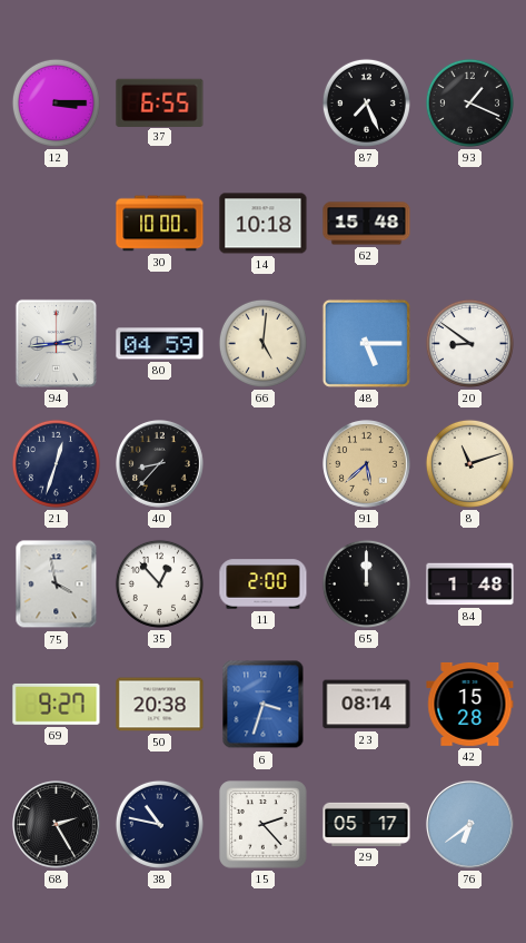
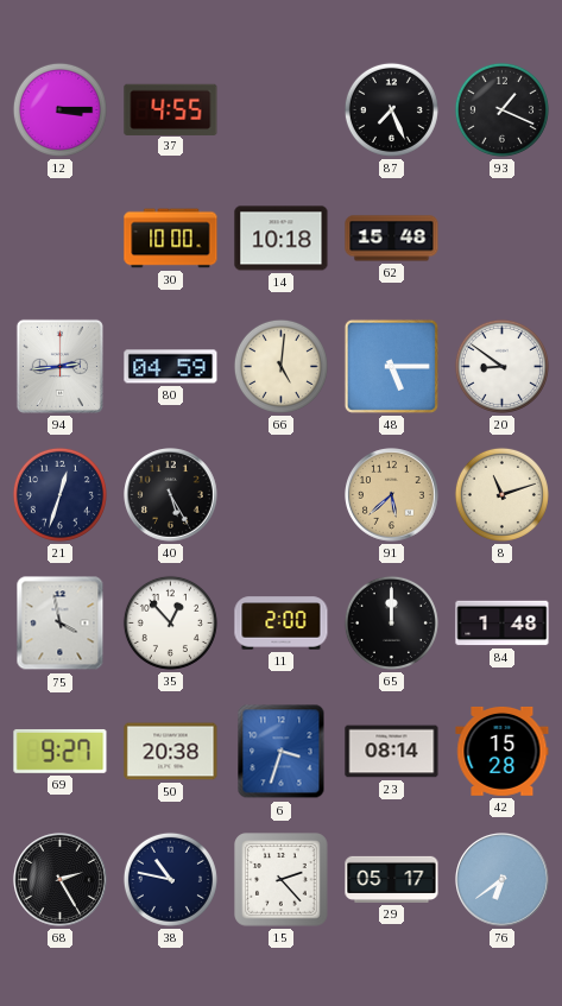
37: 6:55 -> 4:55
40: 8:37 -> 5:25
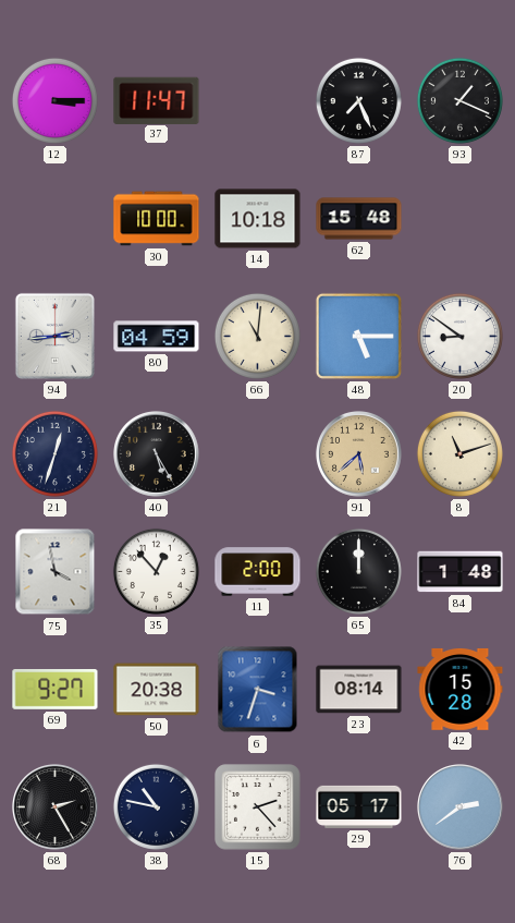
37: 4:55 -> 11:47
66: 5:01 -> 11:01
76: 6:39 -> 2:39
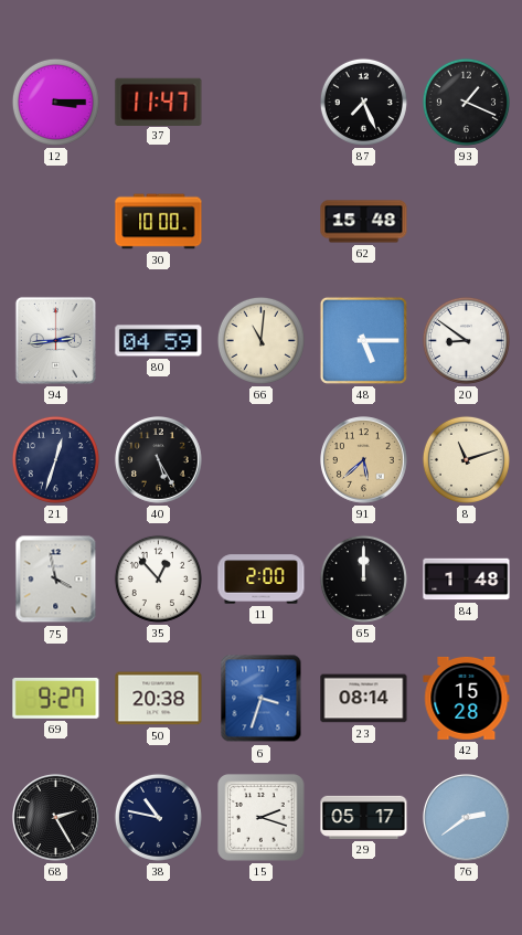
14: 10:18 -> none
15: 2:23 -> 2:18
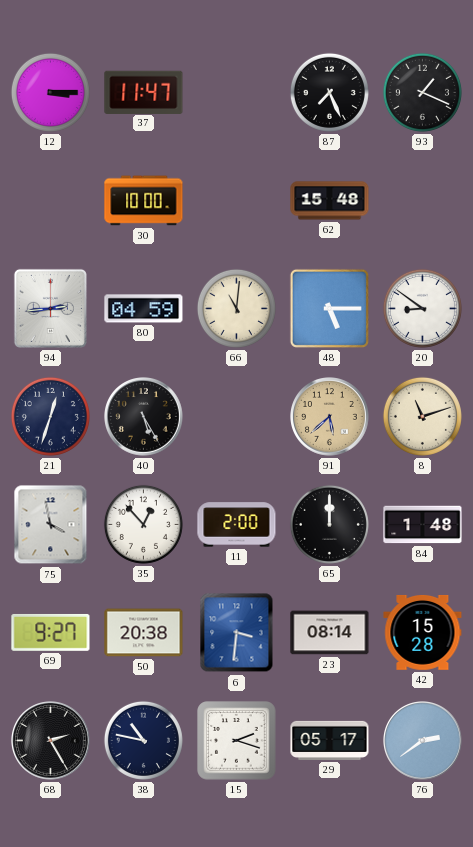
6: 3:33 -> 3:31
